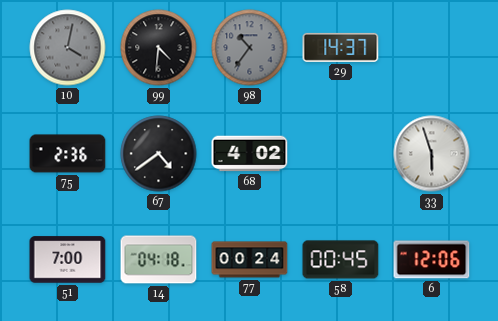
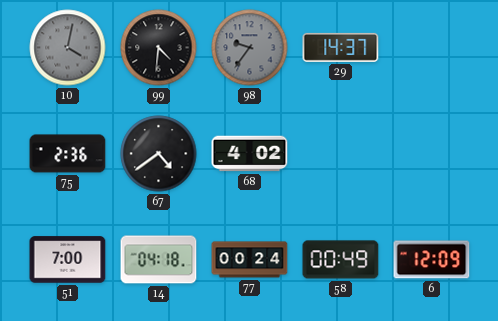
98: 10:36 -> 9:36
33: 5:57 -> none
58: 00:45 -> 00:49
6: 12:06 -> 12:09
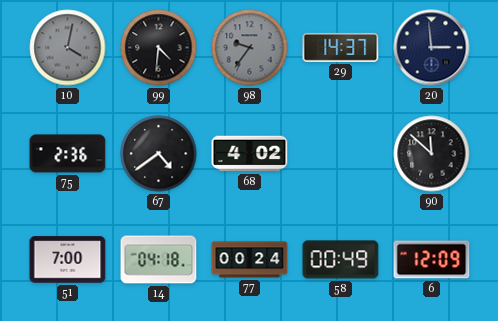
20: none -> 2:59
90: none -> 11:52
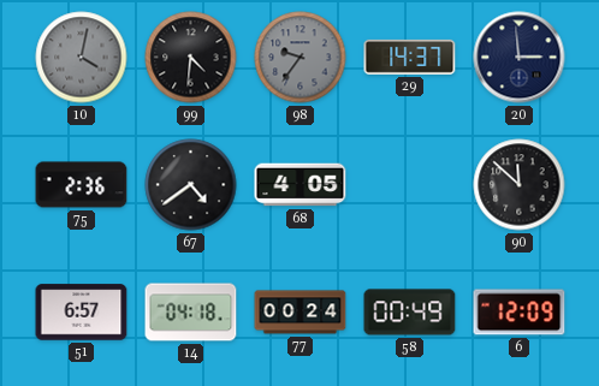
68: 4:02 -> 4:05
51: 7:00 -> 6:57
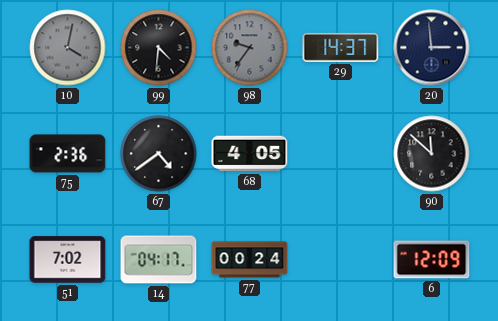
51: 6:57 -> 7:02
14: 04:18 -> 04:17
58: 00:49 -> none
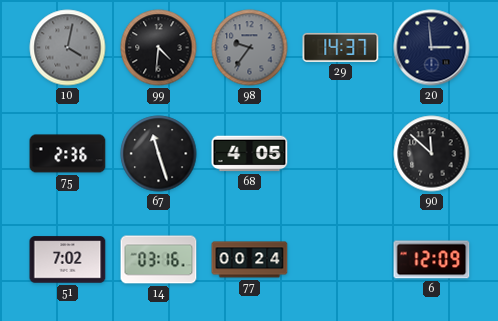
67: 4:39 -> 11:27
14: 04:17 -> 03:16
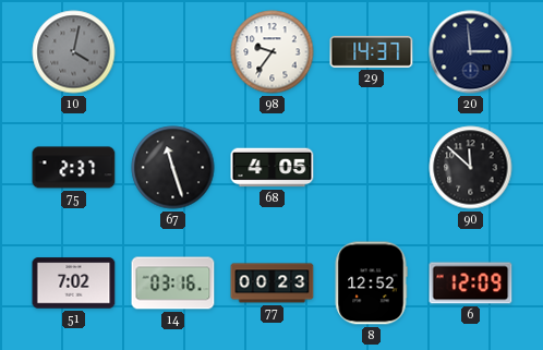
99: 4:31 -> none
98 dial: grey -> white
75: 2:36 -> 2:37
77: 00:24 -> 00:23
8: none -> 12:52
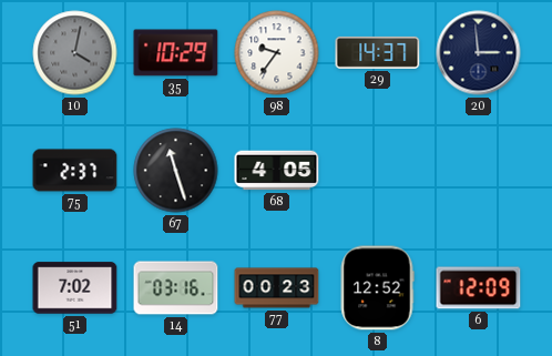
35: none -> 10:29
90: 11:52 -> none
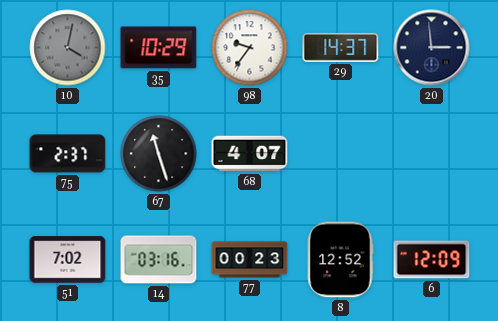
68: 4:05 -> 4:07
